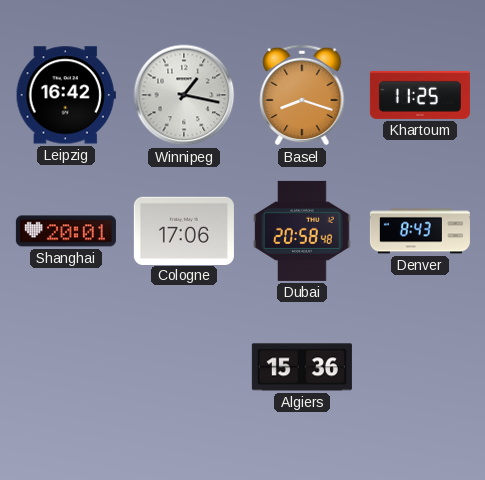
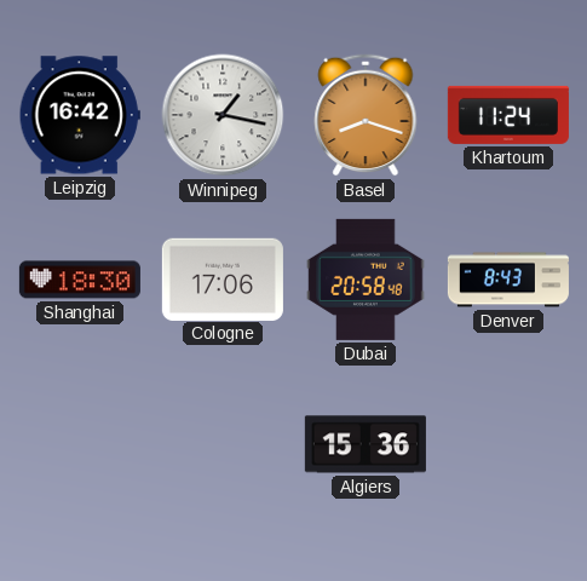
Khartoum: 11:25 -> 11:24
Shanghai: 20:01 -> 18:30
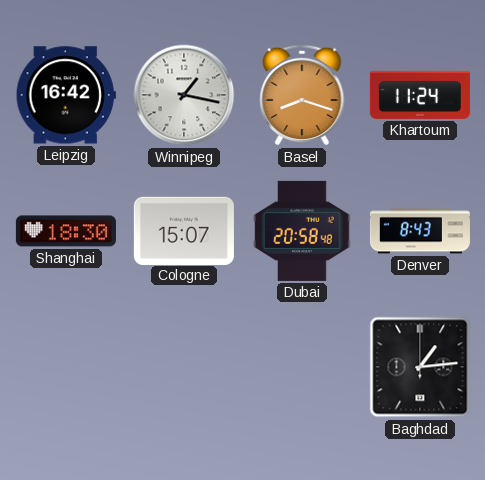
Cologne: 17:06 -> 15:07
Algiers: 15:36 -> none
Baghdad: none -> 1:14
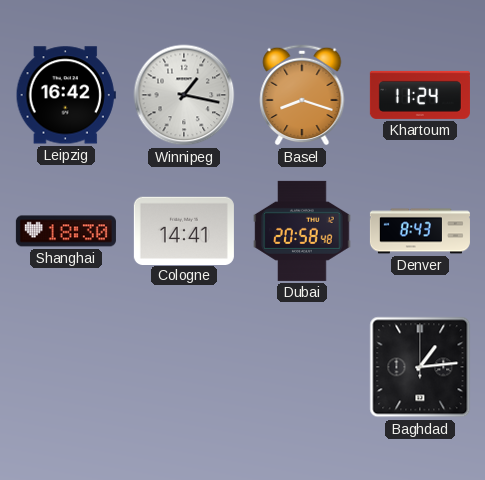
Cologne: 15:07 -> 14:41
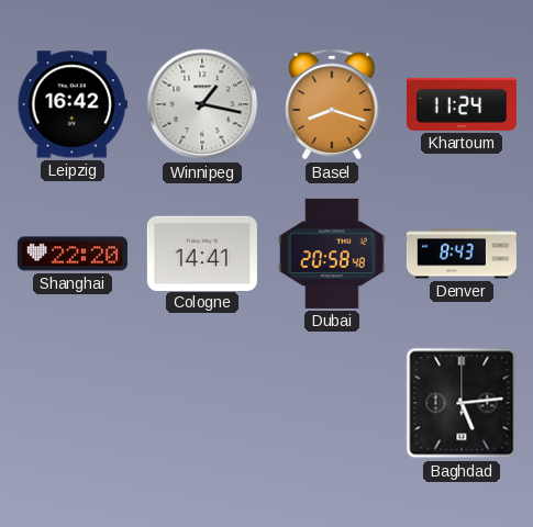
Shanghai: 18:30 -> 22:20
Baghdad: 1:14 -> 5:14
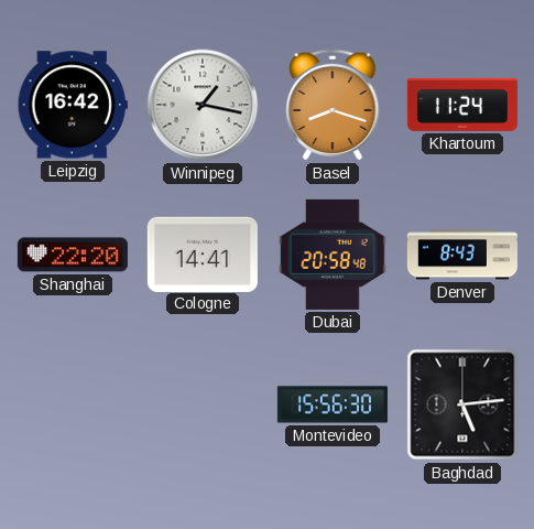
Montevideo: none -> 15:56
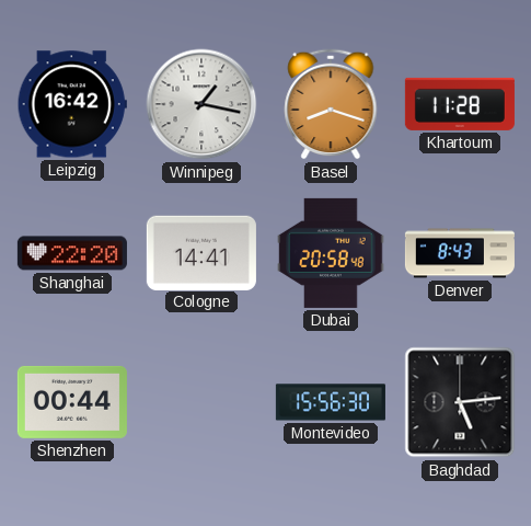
Khartoum: 11:24 -> 11:28
Shenzhen: none -> 00:44
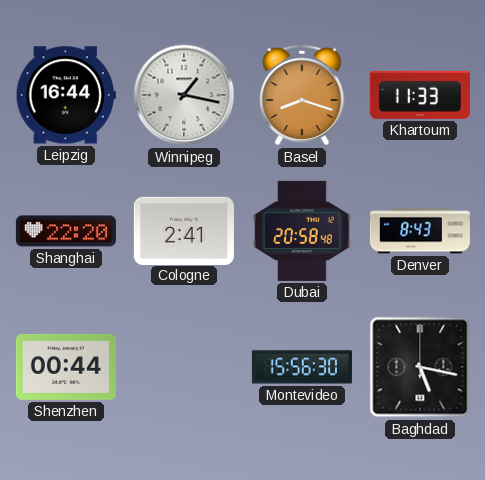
Leipzig: 16:42 -> 16:44
Khartoum: 11:28 -> 11:33
Cologne: 14:41 -> 2:41
Baghdad: 5:14 -> 5:17
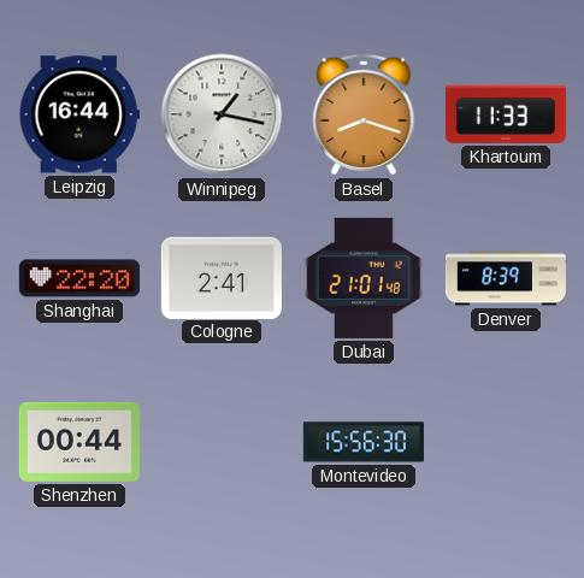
Dubai: 20:58 -> 21:01
Denver: 8:43 -> 8:39
Baghdad: 5:17 -> none
